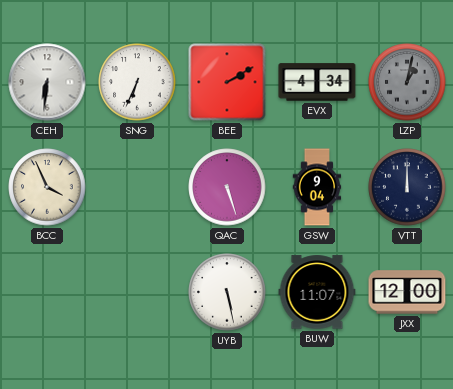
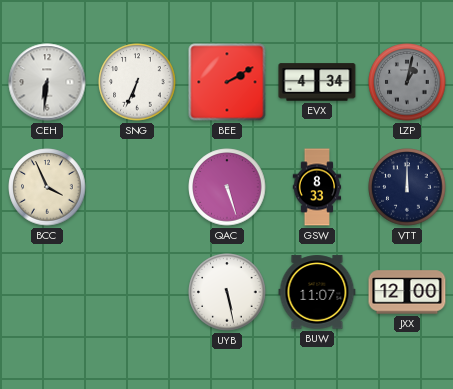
GSW: 9:04 -> 8:33
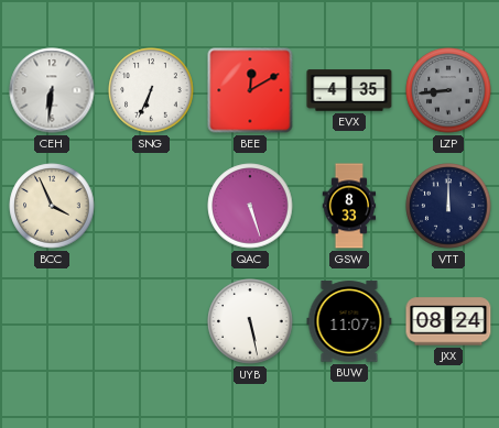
BEE: 2:10 -> 12:10
EVX: 4:34 -> 4:35
LZP: 1:02 -> 8:44
JXX: 12:00 -> 08:24
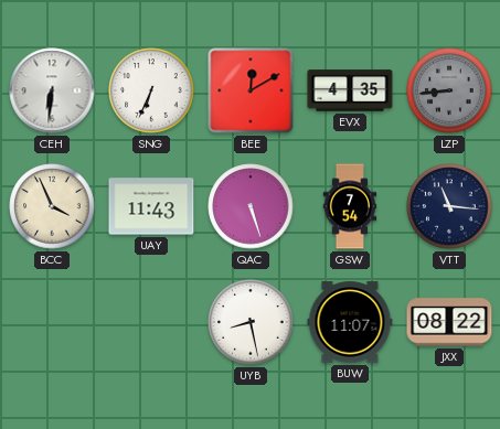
UAY: none -> 11:43
GSW: 8:33 -> 7:54
VTT: 12:00 -> 11:16
UYB: 5:28 -> 8:28
JXX: 08:24 -> 08:22
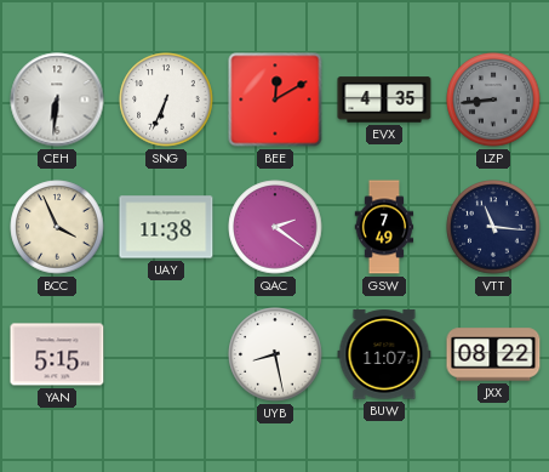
UAY: 11:43 -> 11:38
QAC: 5:27 -> 2:21
GSW: 7:54 -> 7:49
YAN: none -> 5:15
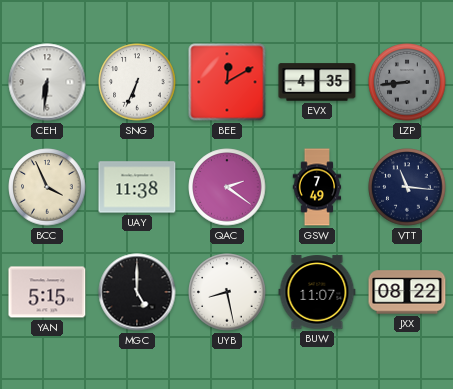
MGC: none -> 5:00
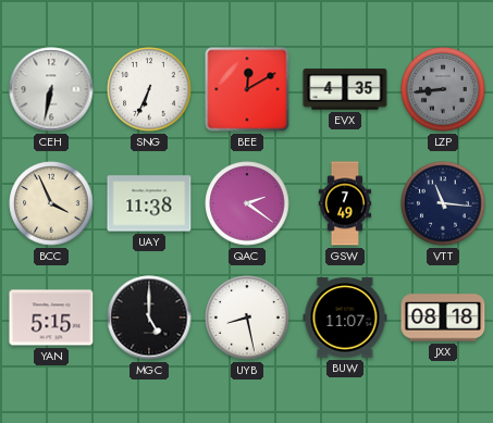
CEH: 6:31 -> 6:32
JXX: 08:22 -> 08:18
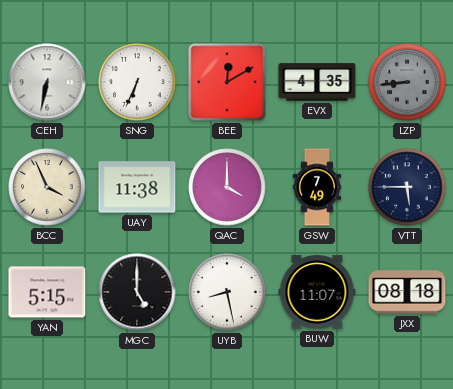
QAC: 2:21 -> 4:00
VTT: 11:16 -> 5:45
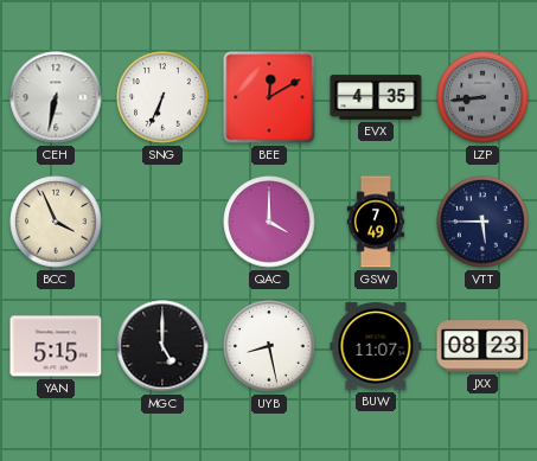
UAY: 11:38 -> none
JXX: 08:18 -> 08:23
